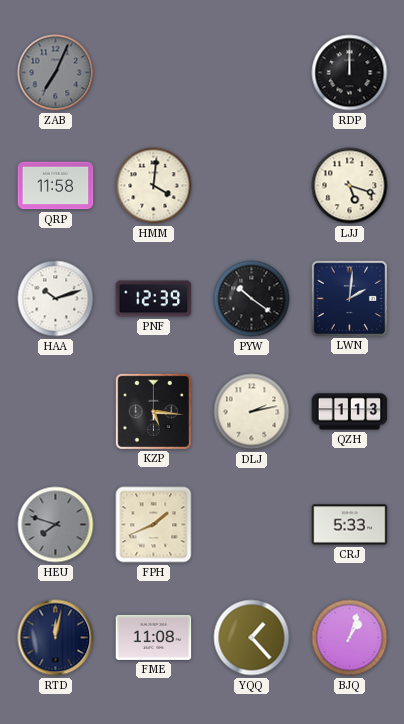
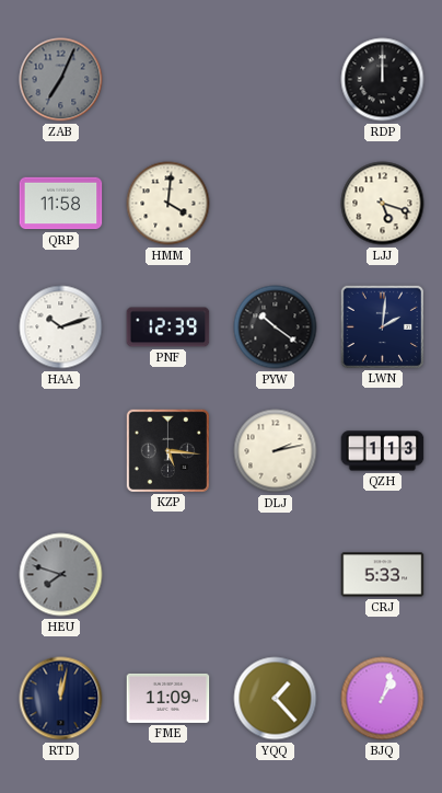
FPH: 1:41 -> none
FME: 11:08 -> 11:09
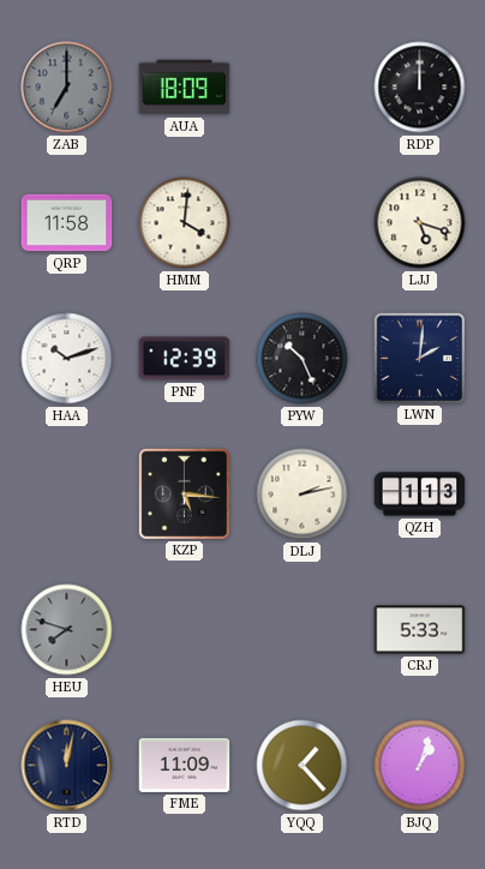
ZAB: 7:04 -> 7:00
AUA: none -> 18:09
PYW: 10:21 -> 10:26
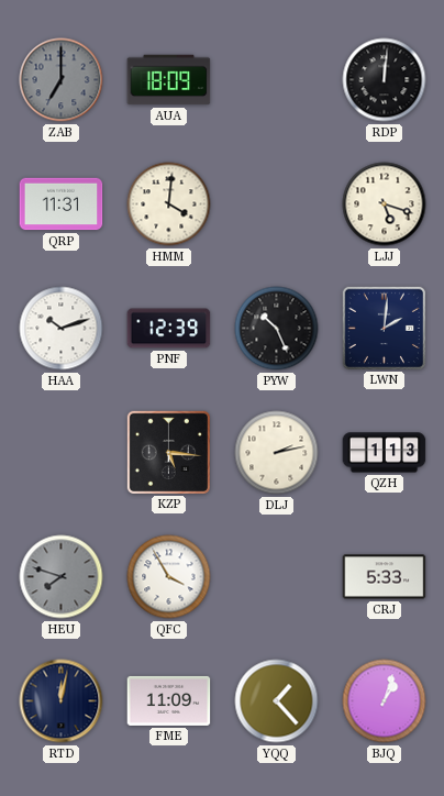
RDP: 12:00 -> 12:01
QRP: 11:58 -> 11:31
QFC: none -> 3:55
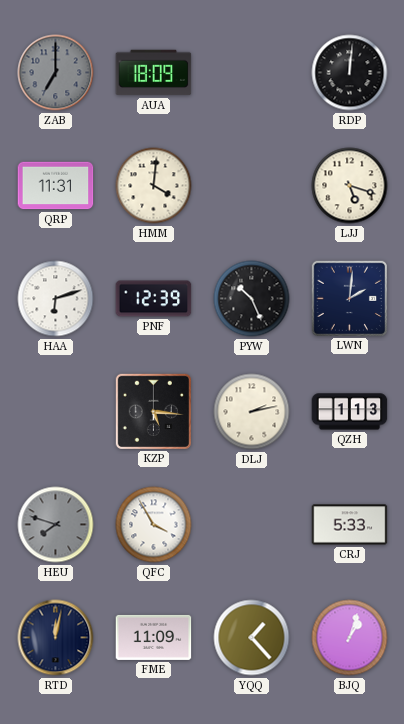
HAA: 10:12 -> 6:12
